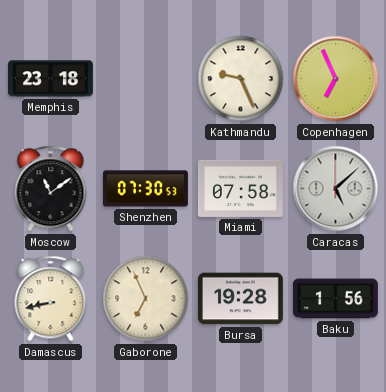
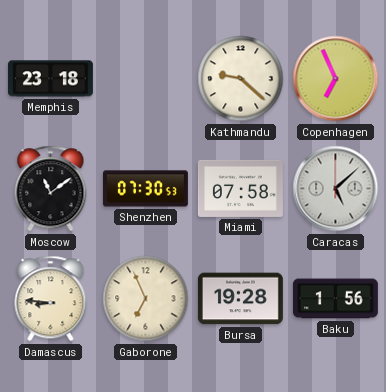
Kathmandu: 9:26 -> 9:22
Damascus: 8:43 -> 8:46
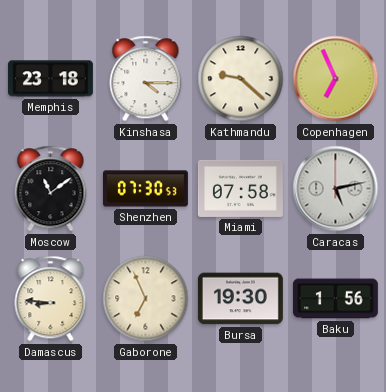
Kinshasa: none -> 4:15
Caracas: 5:08 -> 5:13
Bursa: 19:28 -> 19:30
